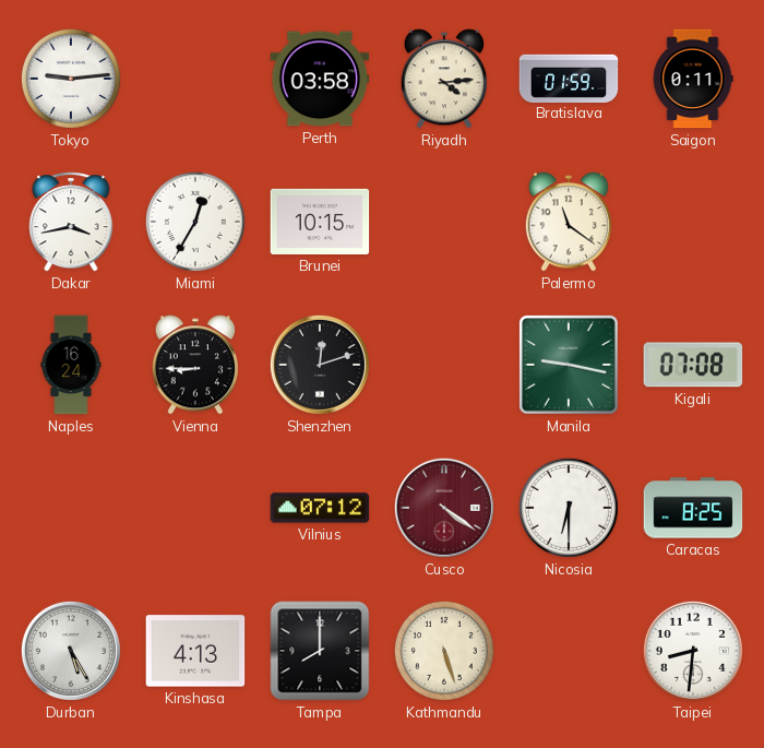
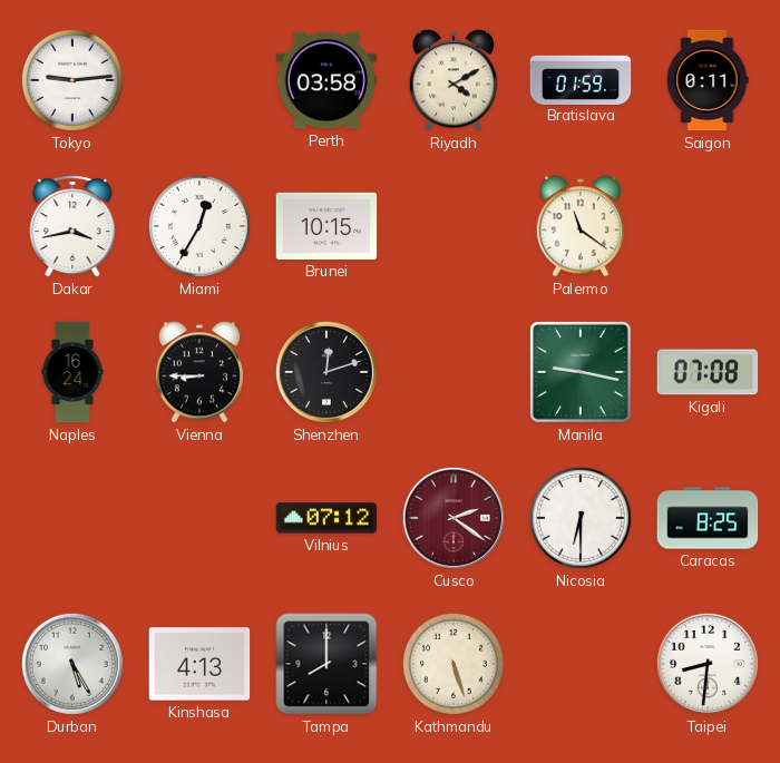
Riyadh: 4:14 -> 4:10
Cusco: 4:21 -> 2:21
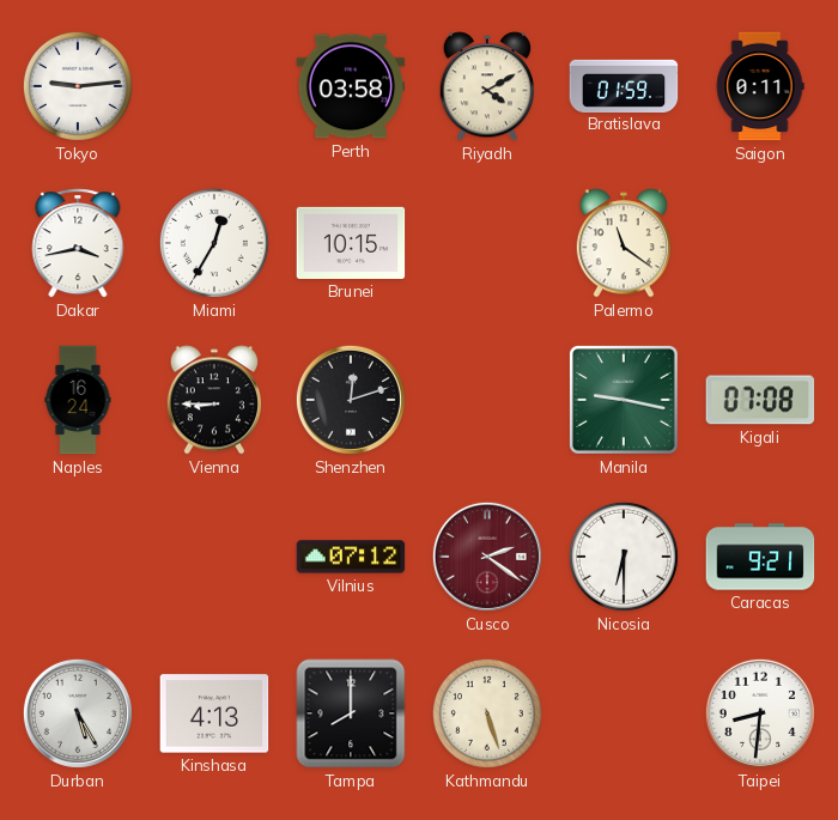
Caracas: 8:25 -> 9:21
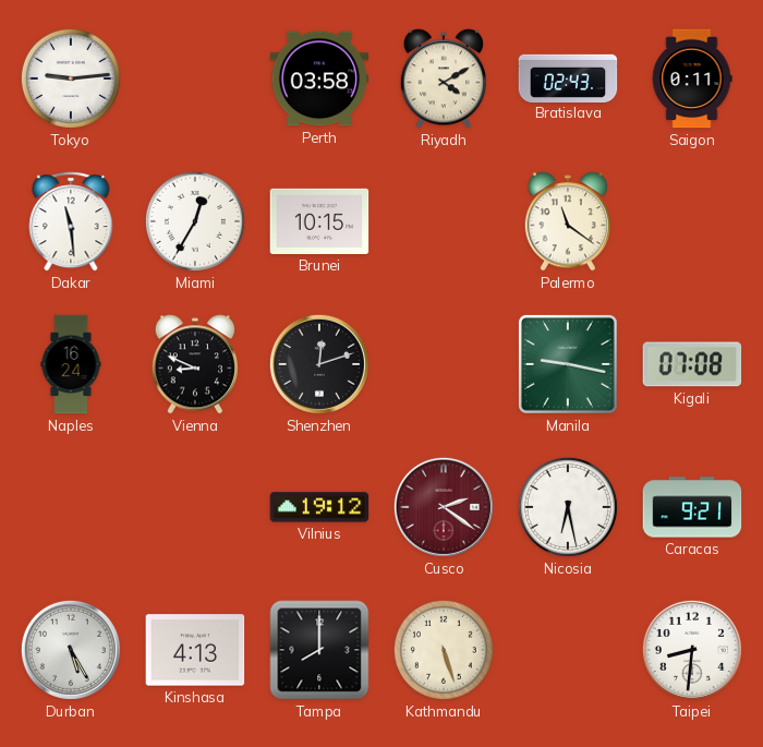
Bratislava: 01:59 -> 02:43
Dakar: 3:43 -> 11:29
Vienna: 8:45 -> 8:49
Vilnius: 07:12 -> 19:12
Nicosia: 6:30 -> 6:28
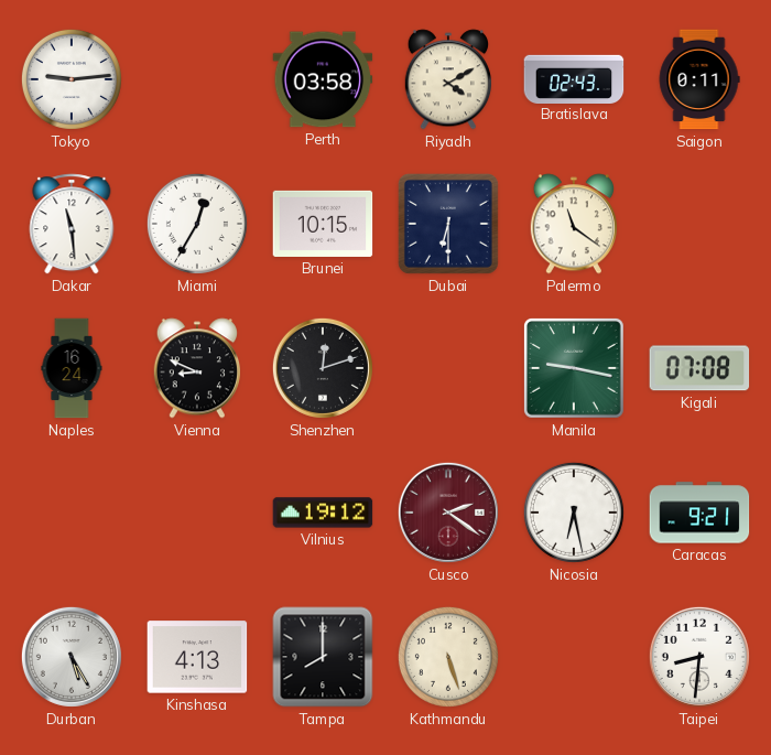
Dubai: none -> 6:30
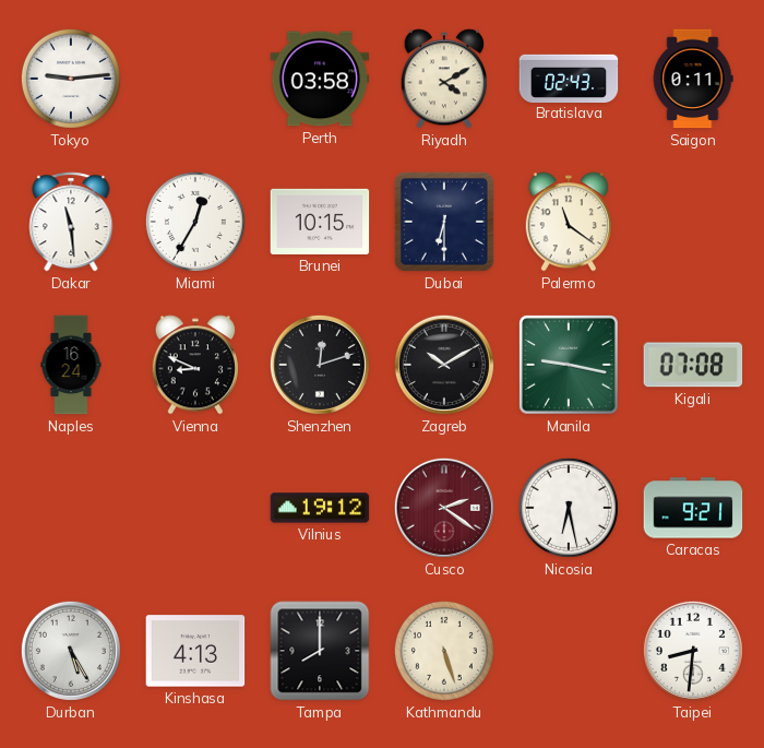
Zagreb: none -> 10:10
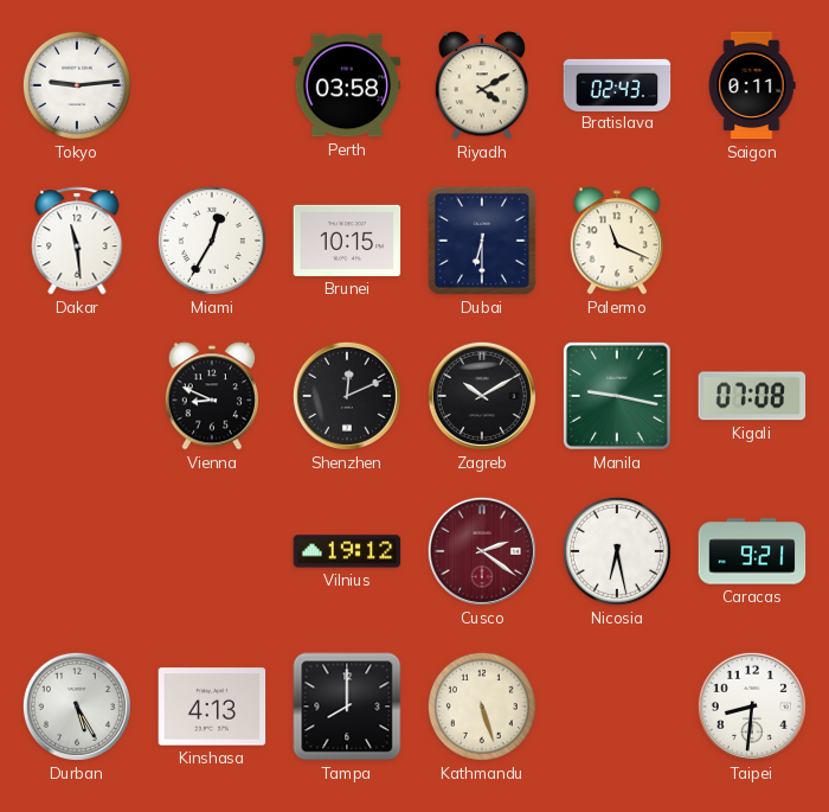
Palermo: 11:21 -> 11:19
Naples: 16:24 -> none
Shenzhen: 12:12 -> 12:11
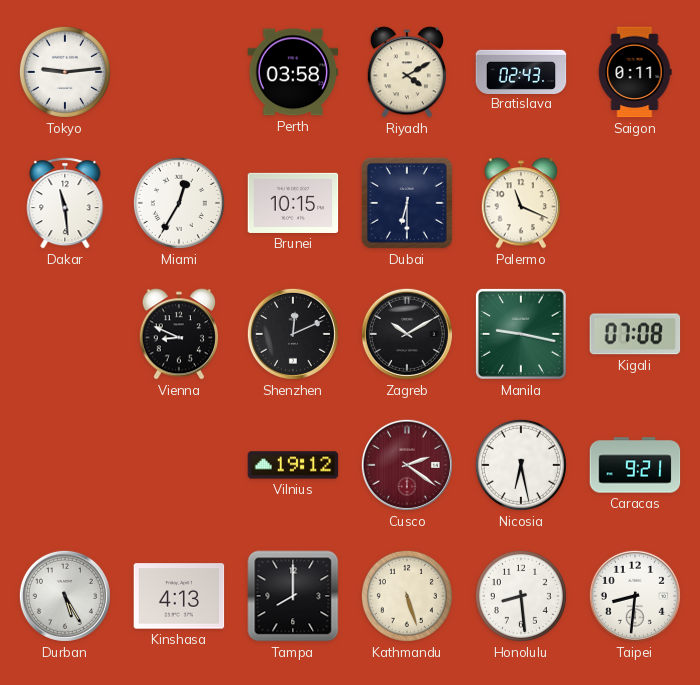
Honolulu: none -> 8:29
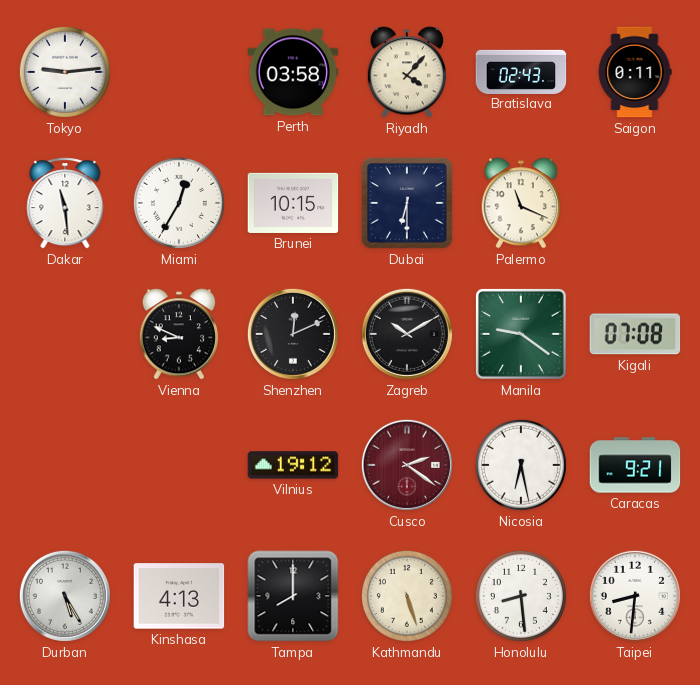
Riyadh: 4:10 -> 4:07
Manila: 9:17 -> 9:21
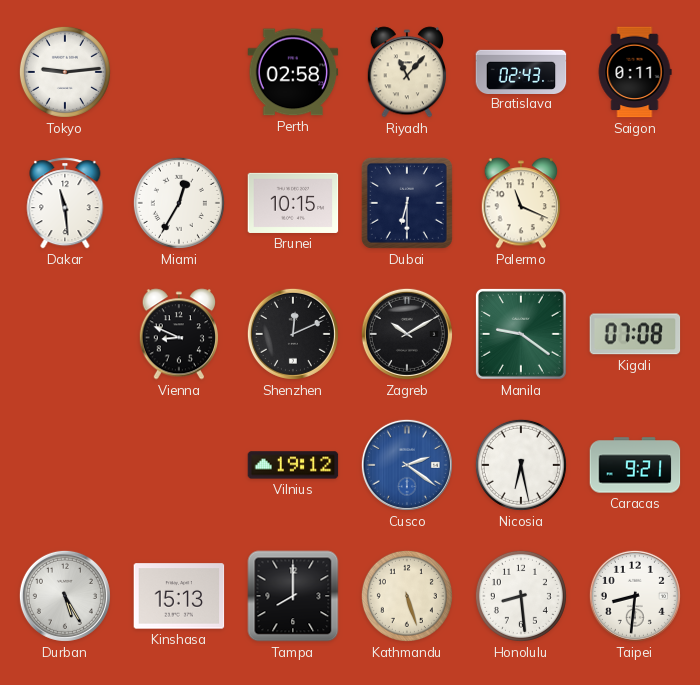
Perth: 03:58 -> 02:58
Riyadh: 4:07 -> 11:07
Cusco dial: burgundy -> blue
Kinshasa: 4:13 -> 15:13
